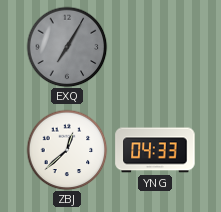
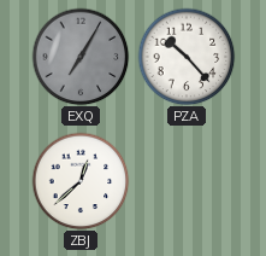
PZA: none -> 10:23
YNG: 04:33 -> none
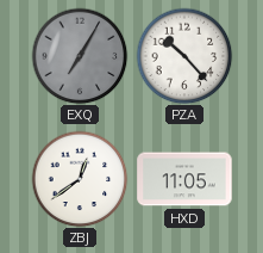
ZBJ: 12:38 -> 12:39
HXD: none -> 11:05
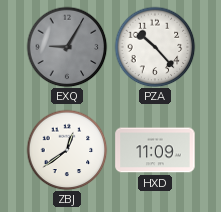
EXQ: 7:05 -> 9:05
HXD: 11:05 -> 11:09
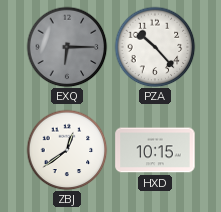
EXQ: 9:05 -> 6:15
HXD: 11:09 -> 10:15
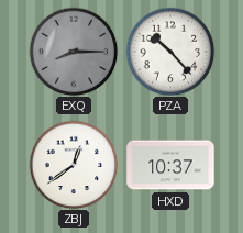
EXQ: 6:15 -> 8:15
HXD: 10:15 -> 10:37
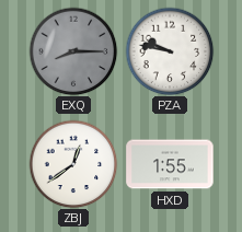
PZA: 10:23 -> 9:47
HXD: 10:37 -> 1:55
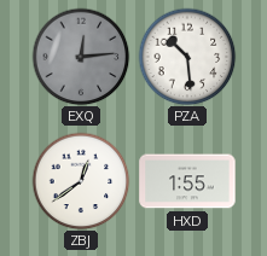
EXQ: 8:15 -> 12:14
PZA: 9:47 -> 10:29
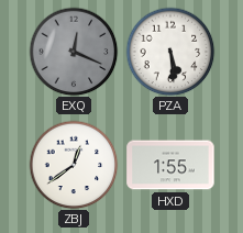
EXQ: 12:14 -> 12:19
PZA: 10:29 -> 5:29
